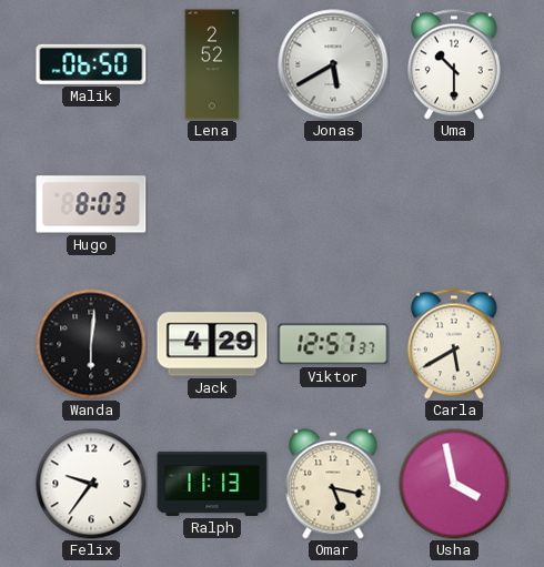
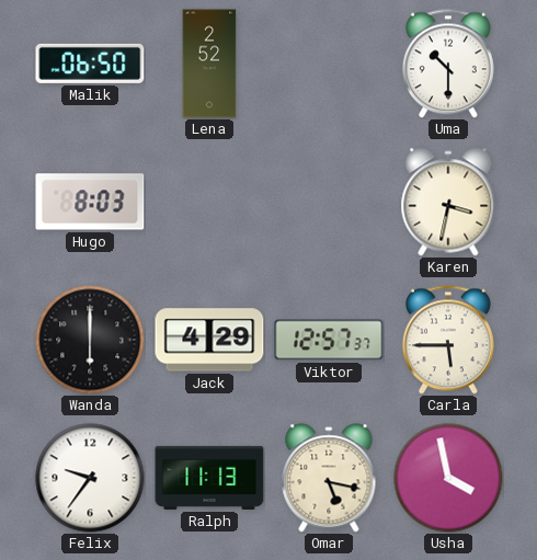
Jonas: 5:40 -> none
Karen: none -> 3:32
Wanda: 6:01 -> 6:00
Carla: 5:40 -> 5:45
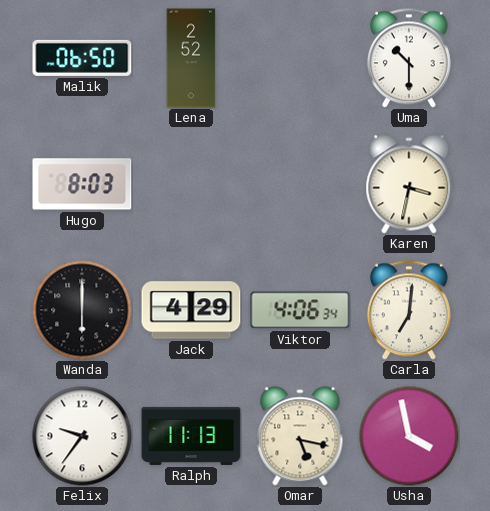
Viktor: 12:57 -> 4:06
Carla: 5:45 -> 7:01
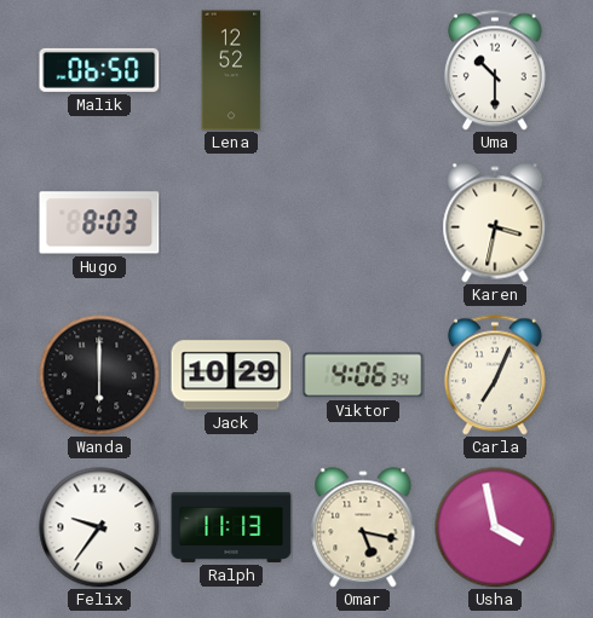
Lena: 2:52 -> 12:52
Jack: 4:29 -> 10:29
Carla: 7:01 -> 7:04
